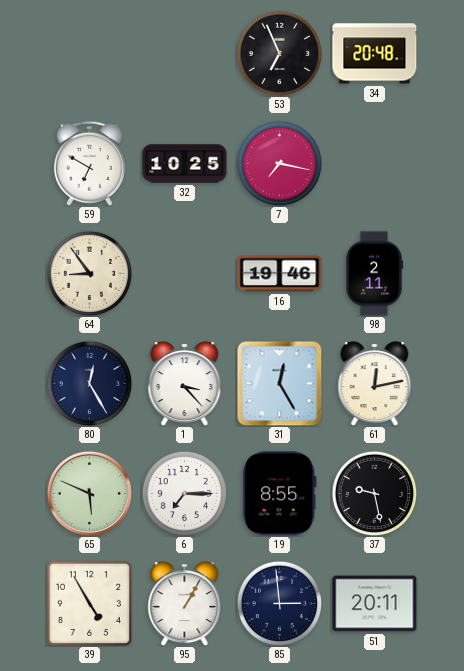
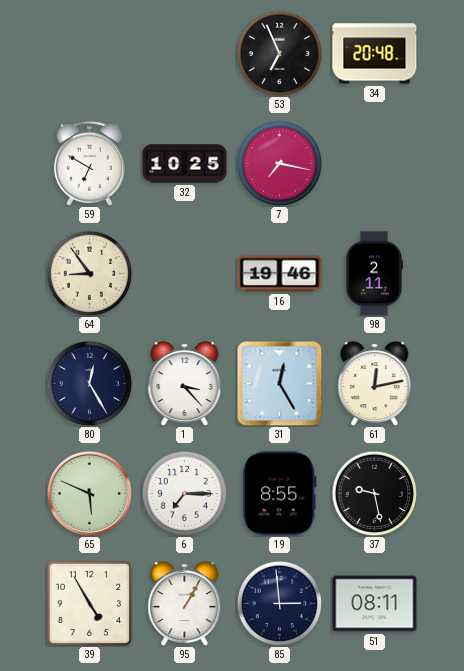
51: 20:11 -> 08:11
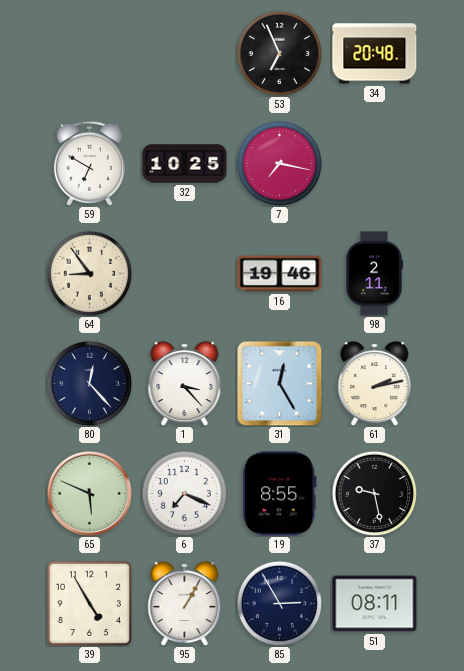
80: 12:25 -> 12:23
61: 12:13 -> 2:13
6: 7:15 -> 7:19
85: 2:59 -> 2:55
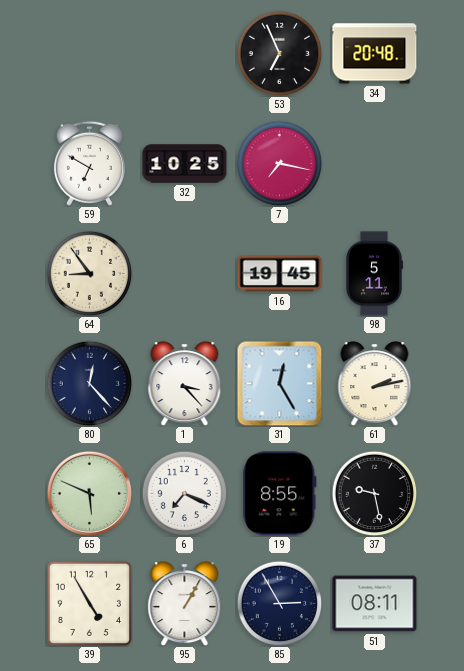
16: 19:46 -> 19:45
98: 2:11 -> 5:11
